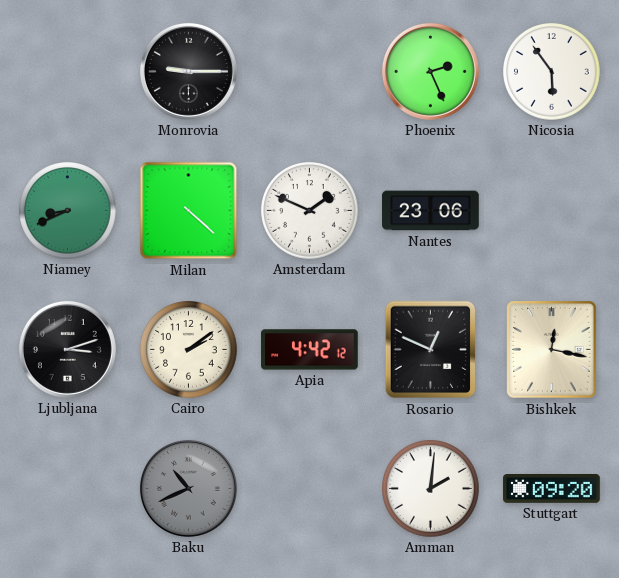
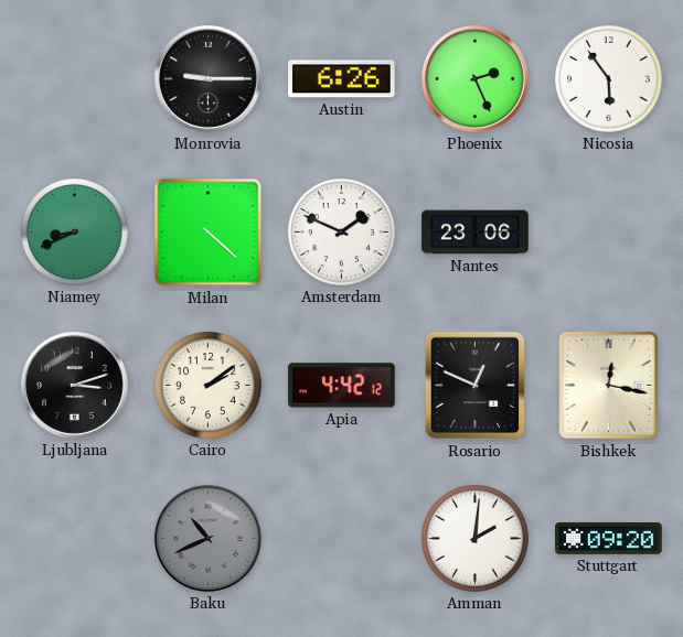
Austin: none -> 6:26
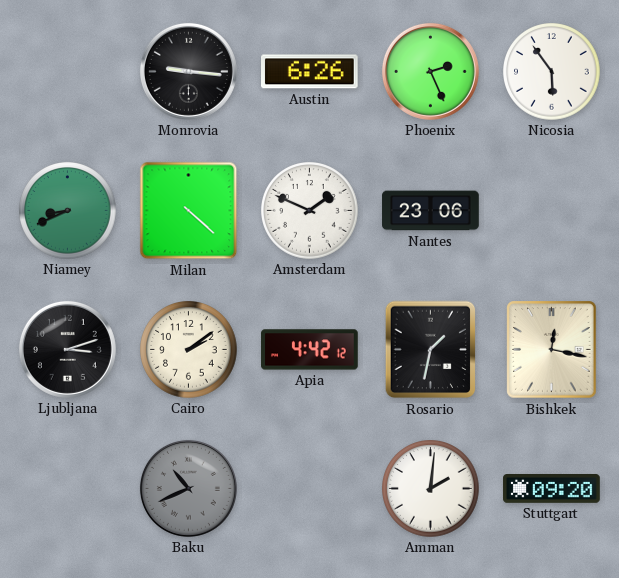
Monrovia: 9:15 -> 9:16
Rosario: 12:49 -> 1:32
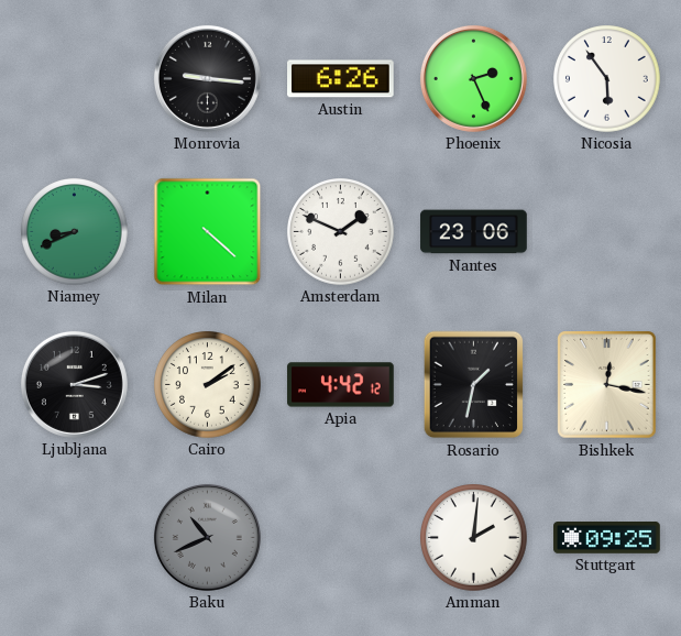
Stuttgart: 09:20 -> 09:25
